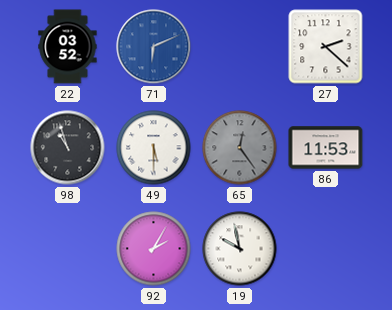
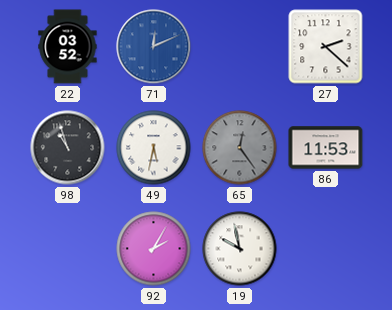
71: 6:11 -> 12:11
49: 5:30 -> 5:32
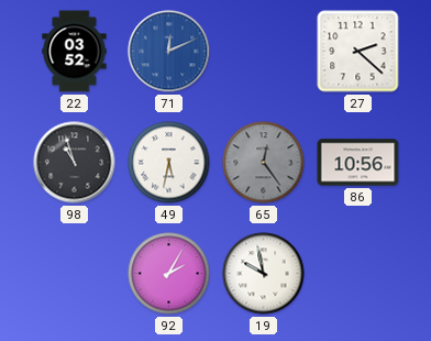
86: 11:53 -> 10:56
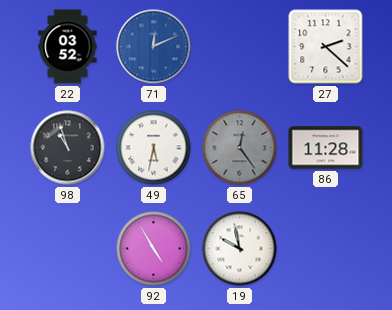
86: 10:56 -> 11:28
92: 2:05 -> 4:55
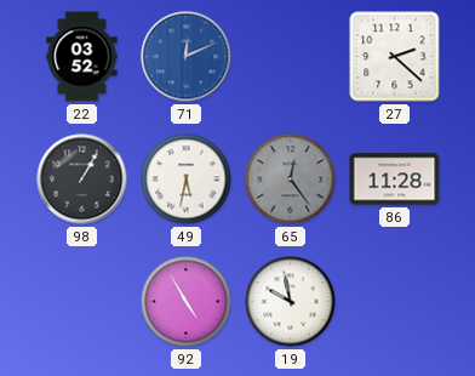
98: 10:57 -> 1:05
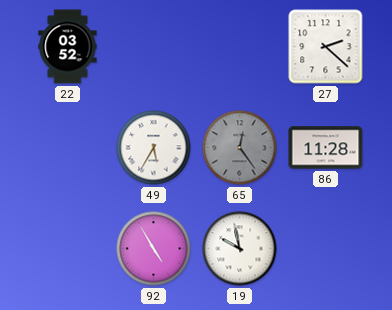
71: 12:11 -> none
98: 1:05 -> none
49: 5:32 -> 5:35
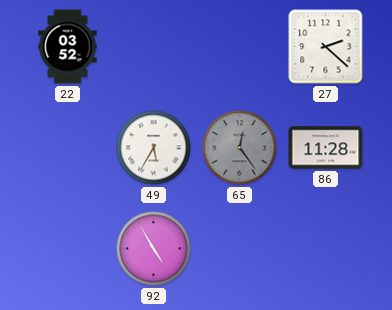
19: 9:58 -> none
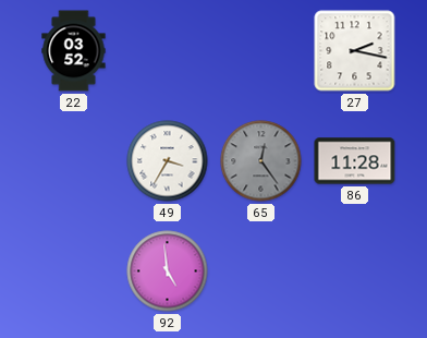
27: 2:22 -> 2:17
49: 5:35 -> 3:35
92: 4:55 -> 4:59
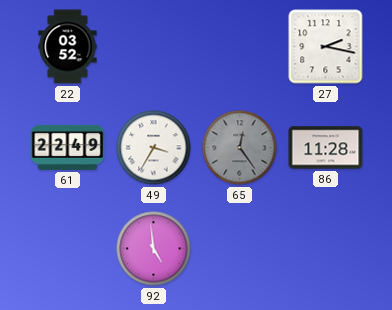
61: none -> 22:49
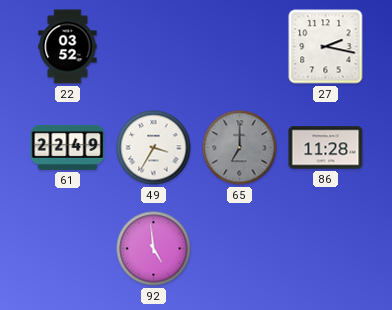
65: 12:24 -> 7:00
